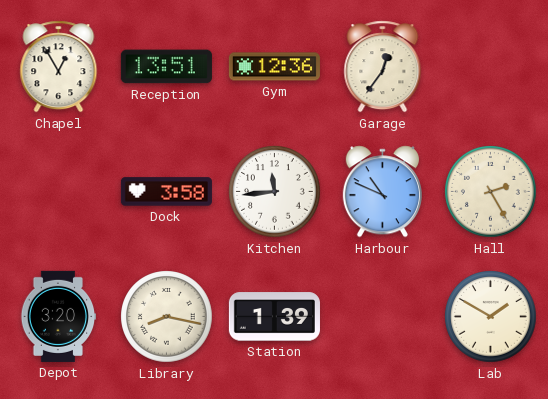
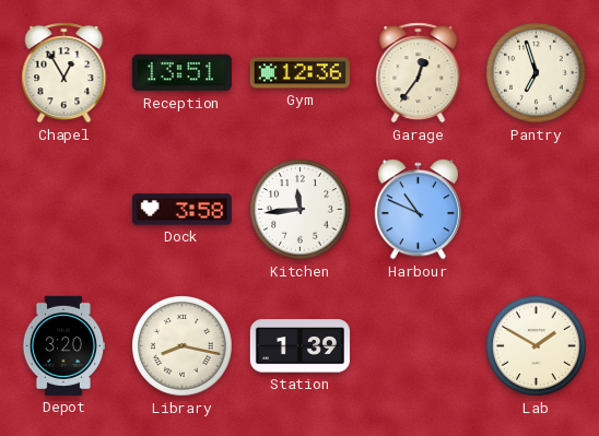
Pantry: none -> 6:57
Hall: 2:25 -> none
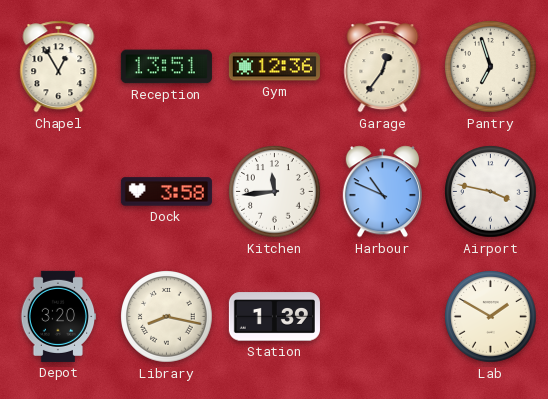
Airport: none -> 3:47
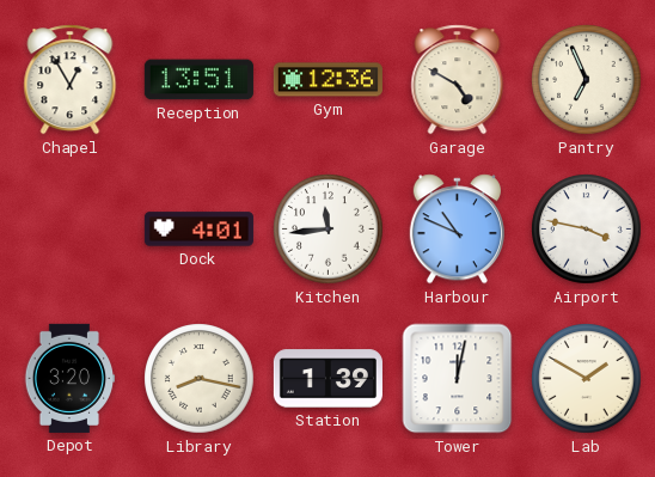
Garage: 12:36 -> 4:50
Pantry: 6:57 -> 6:56
Dock: 3:58 -> 4:01
Tower: none -> 12:02
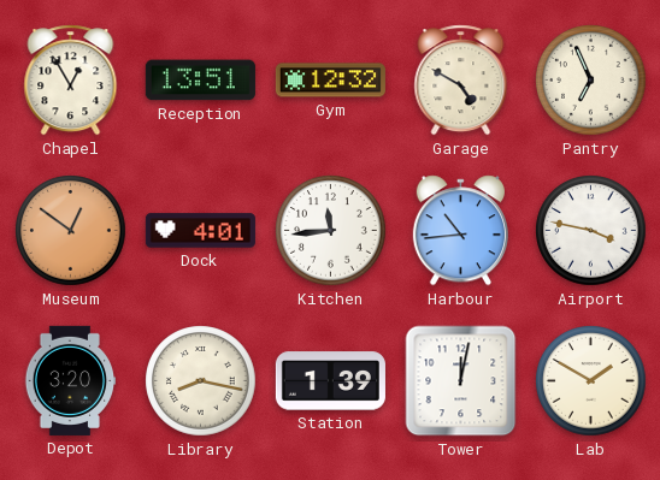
Gym: 12:36 -> 12:32
Museum: none -> 12:51
Harbour: 10:49 -> 10:44
